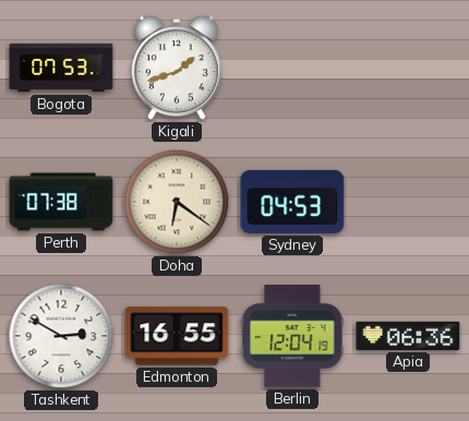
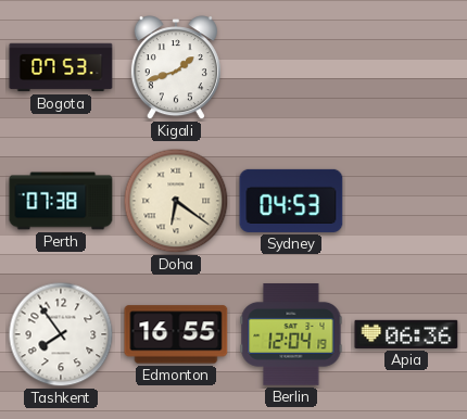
Tashkent: 2:50 -> 7:54
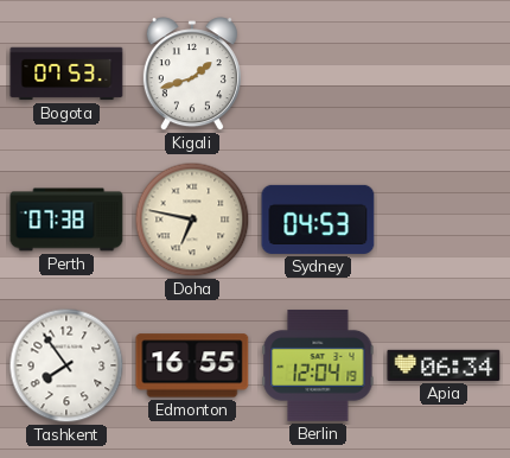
Doha: 6:21 -> 6:47
Apia: 06:36 -> 06:34
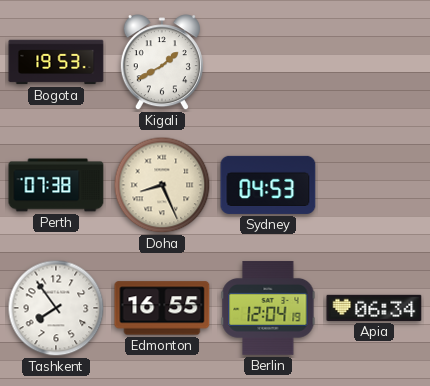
Bogota: 07:53 -> 19:53
Kigali: 1:42 -> 1:40
Doha: 6:47 -> 8:26
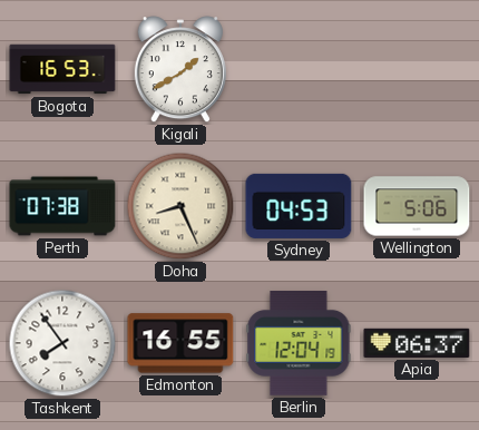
Bogota: 19:53 -> 16:53
Wellington: none -> 5:06
Apia: 06:34 -> 06:37
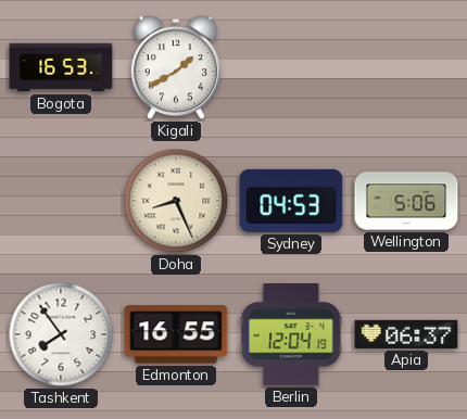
Perth: 07:38 -> none
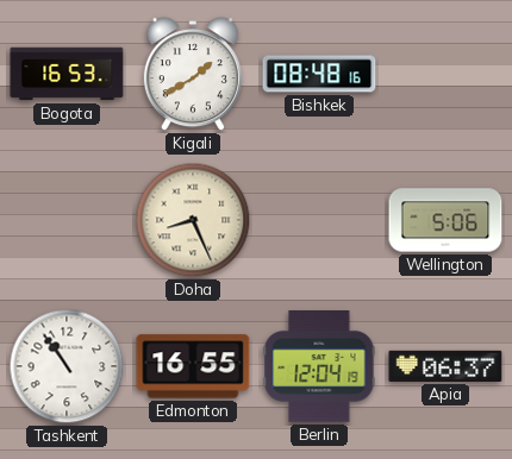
Bishkek: none -> 08:48
Sydney: 04:53 -> none
Tashkent: 7:54 -> 10:54
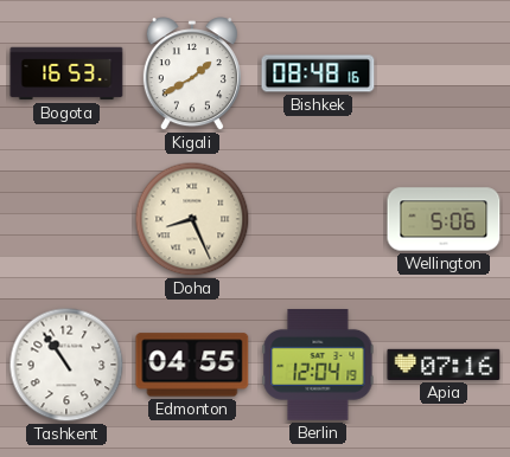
Edmonton: 16:55 -> 04:55
Apia: 06:37 -> 07:16
